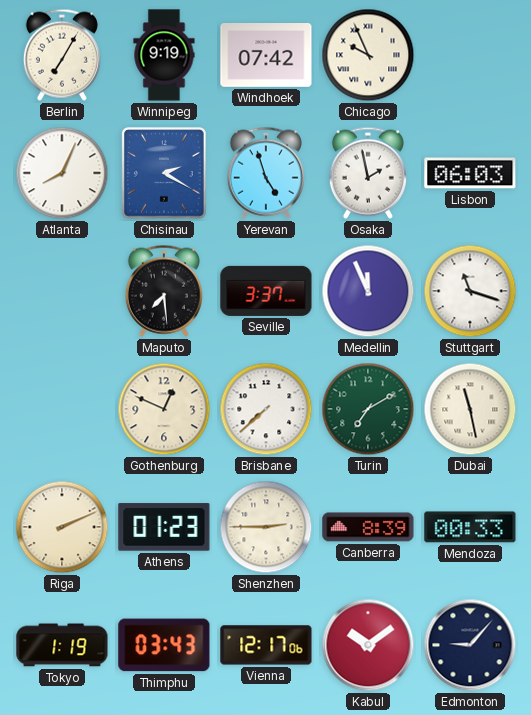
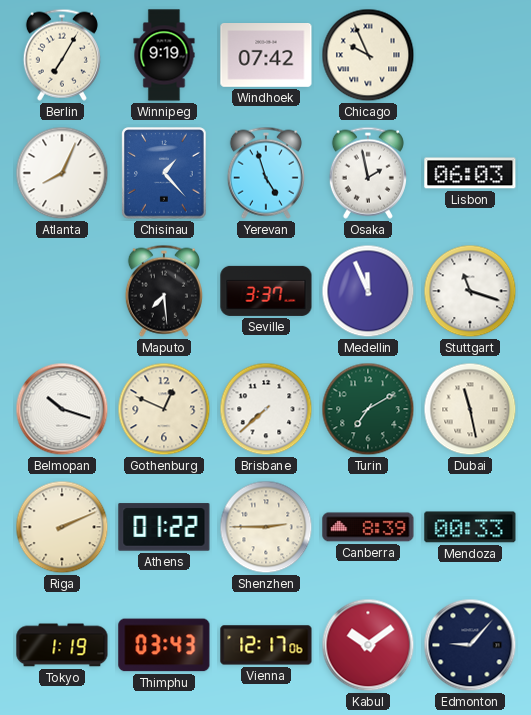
Chisinau: 2:20 -> 1:23
Belmopan: none -> 10:18
Athens: 01:23 -> 01:22
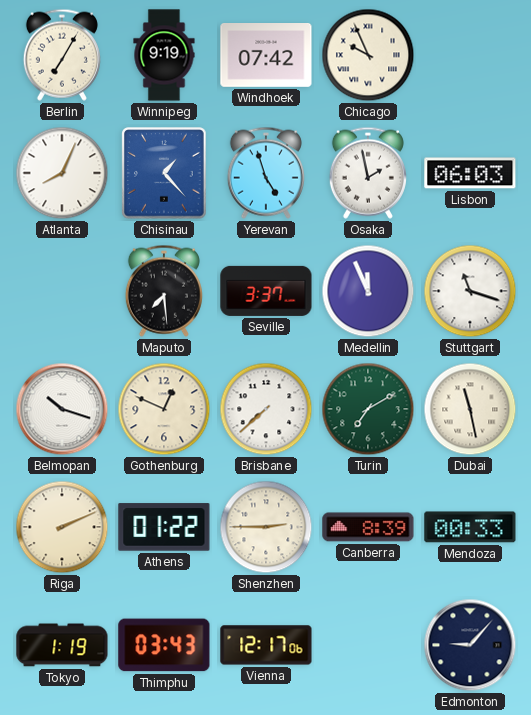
Kabul: 10:09 -> none
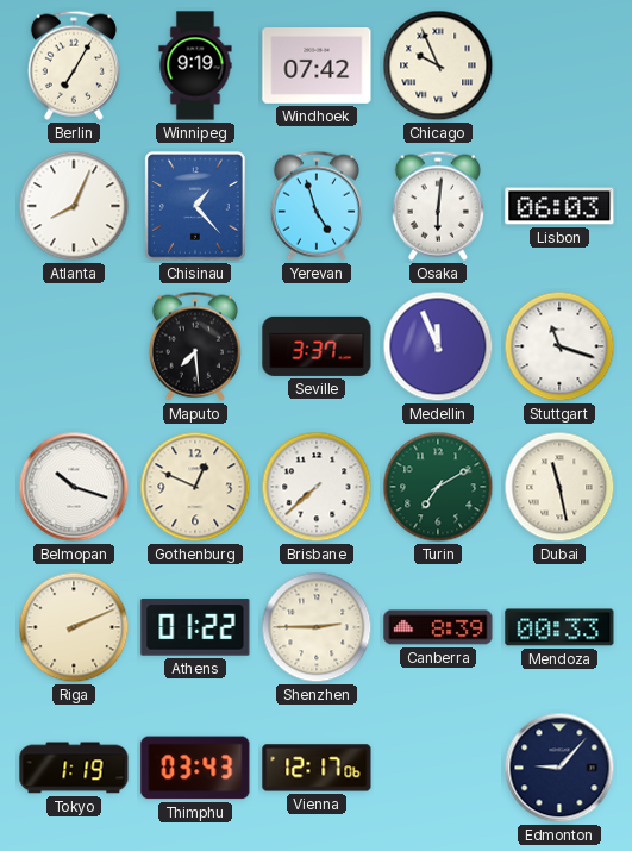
Osaka: 1:58 -> 6:01
